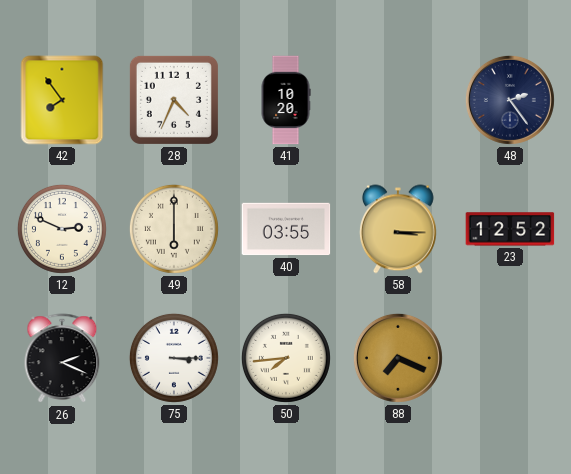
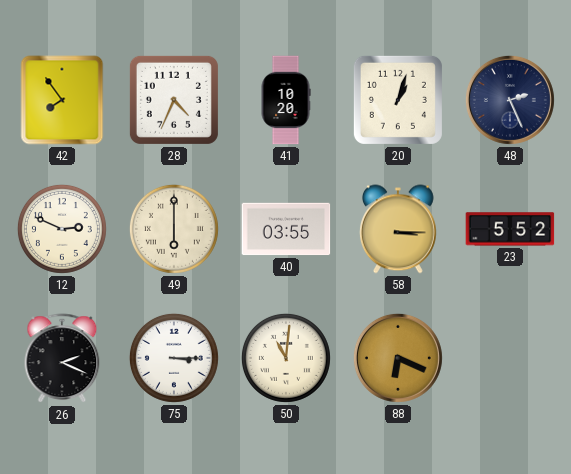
20: none -> 1:03
48: 2:24 -> 2:26
23: 12:52 -> 5:52
50: 7:44 -> 11:01
88: 7:19 -> 6:19
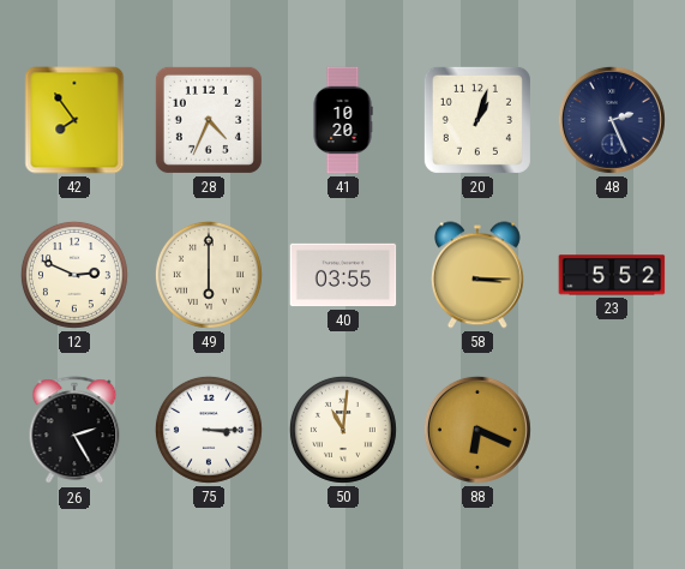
26: 2:19 -> 2:25
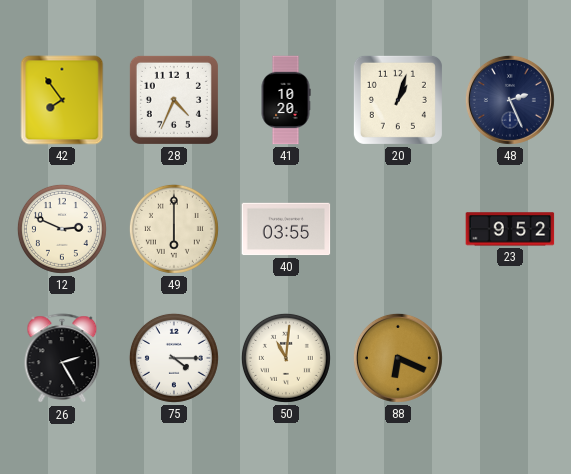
58: 3:15 -> none
23: 5:52 -> 9:52
75: 3:15 -> 4:15
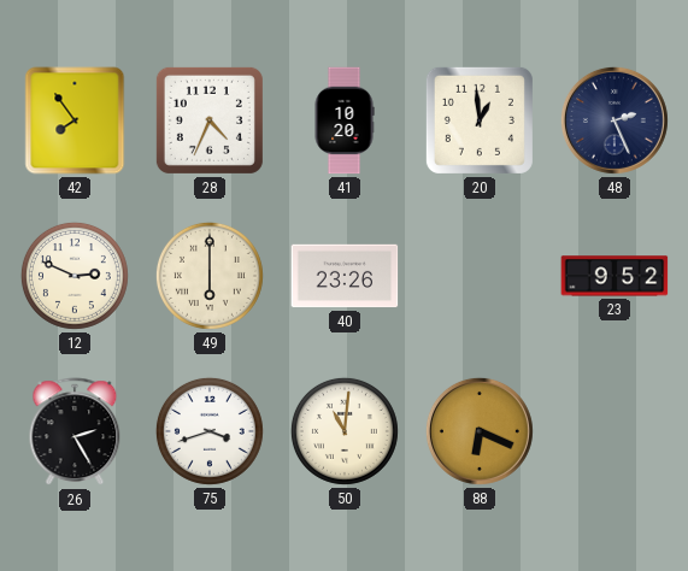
20: 1:03 -> 12:59
40: 03:55 -> 23:26
75: 4:15 -> 3:42
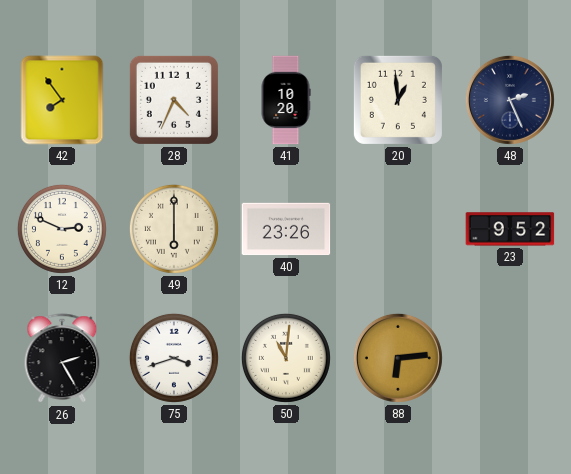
88: 6:19 -> 6:14
